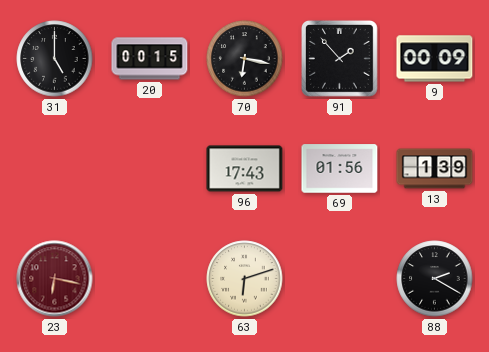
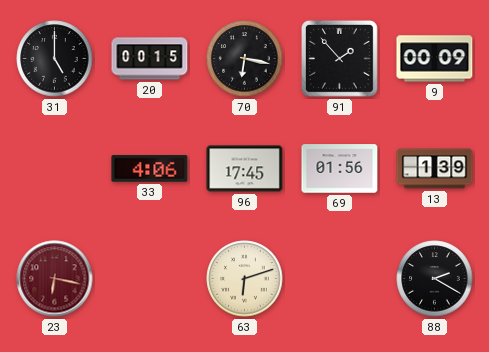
33: none -> 4:06
96: 17:43 -> 17:45
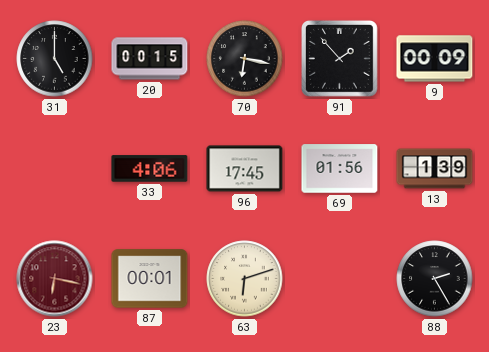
87: none -> 00:01
88: 2:20 -> 2:25
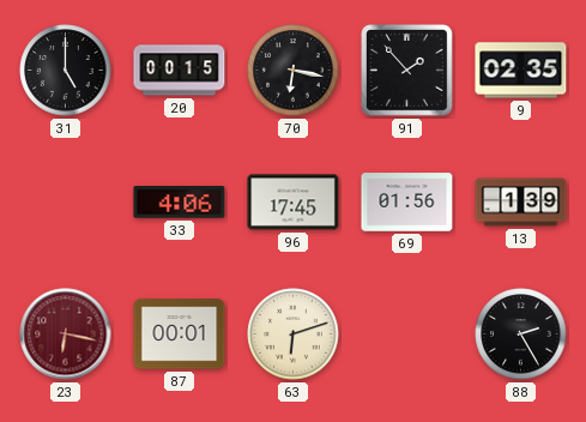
9: 00:09 -> 02:35
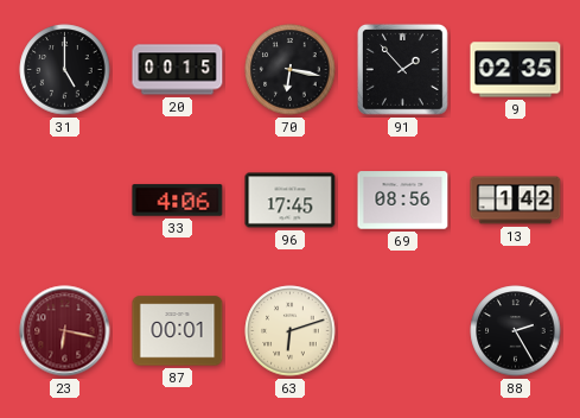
69: 01:56 -> 08:56
13: 1:39 -> 1:42
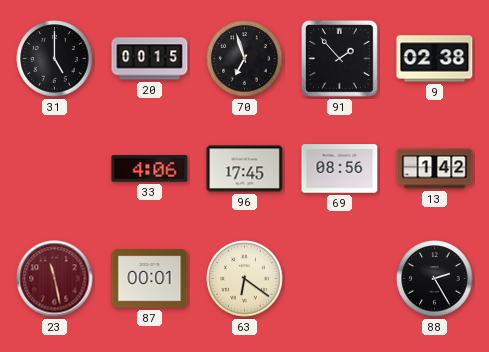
70: 6:17 -> 6:57
9: 02:35 -> 02:38
23: 6:17 -> 11:28
63: 6:12 -> 6:21
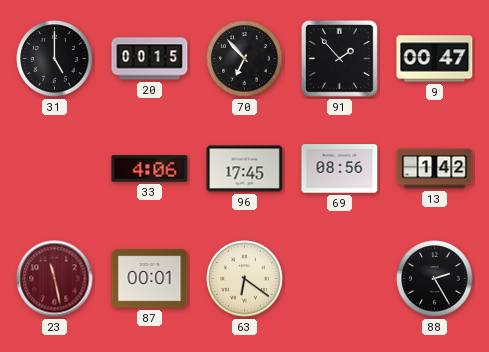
70: 6:57 -> 6:53
9: 02:38 -> 00:47
